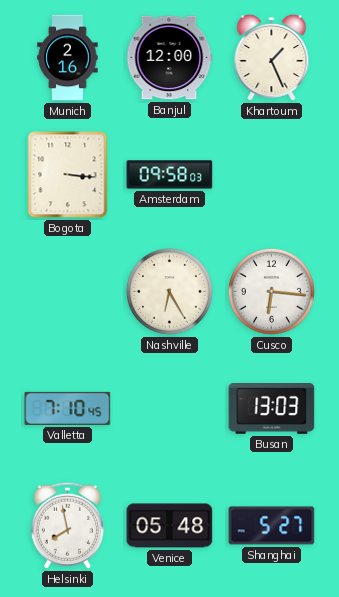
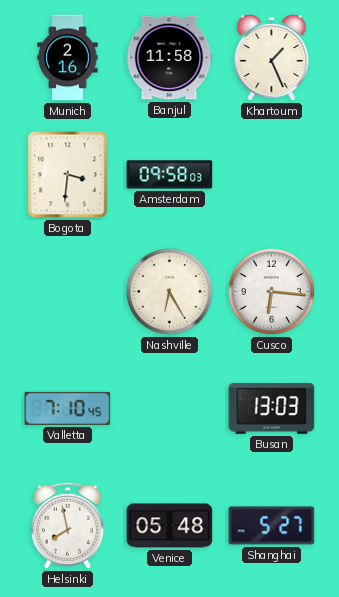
Banjul: 12:00 -> 11:58
Bogota: 3:16 -> 3:31
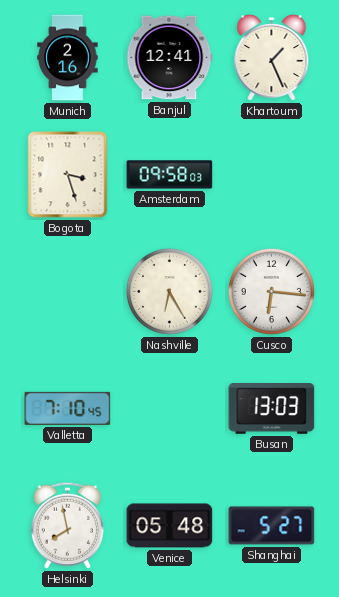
Banjul: 11:58 -> 12:41
Bogota: 3:31 -> 3:27
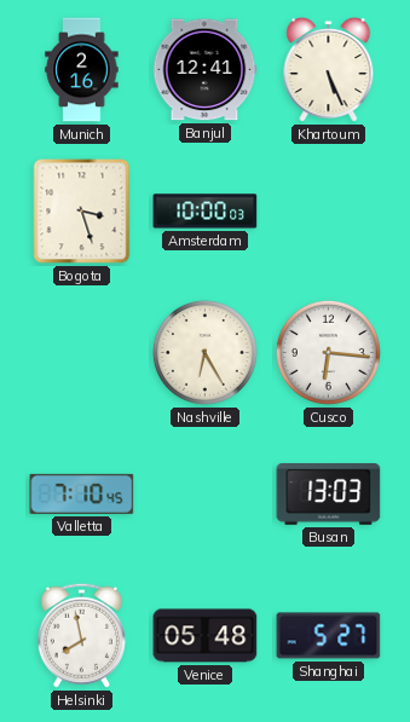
Khartoum: 1:26 -> 5:26
Amsterdam: 09:58 -> 10:00
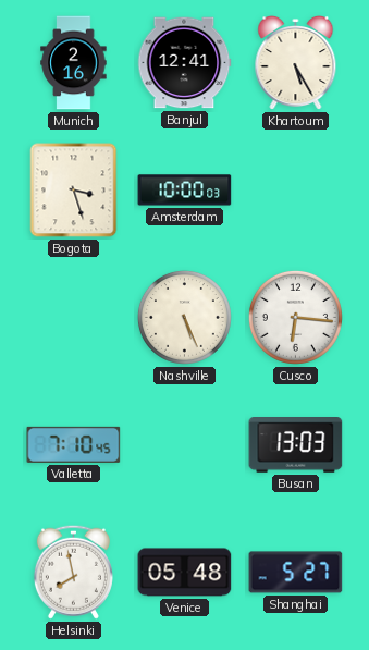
Khartoum: 5:26 -> 5:25
Nashville: 6:25 -> 5:26
